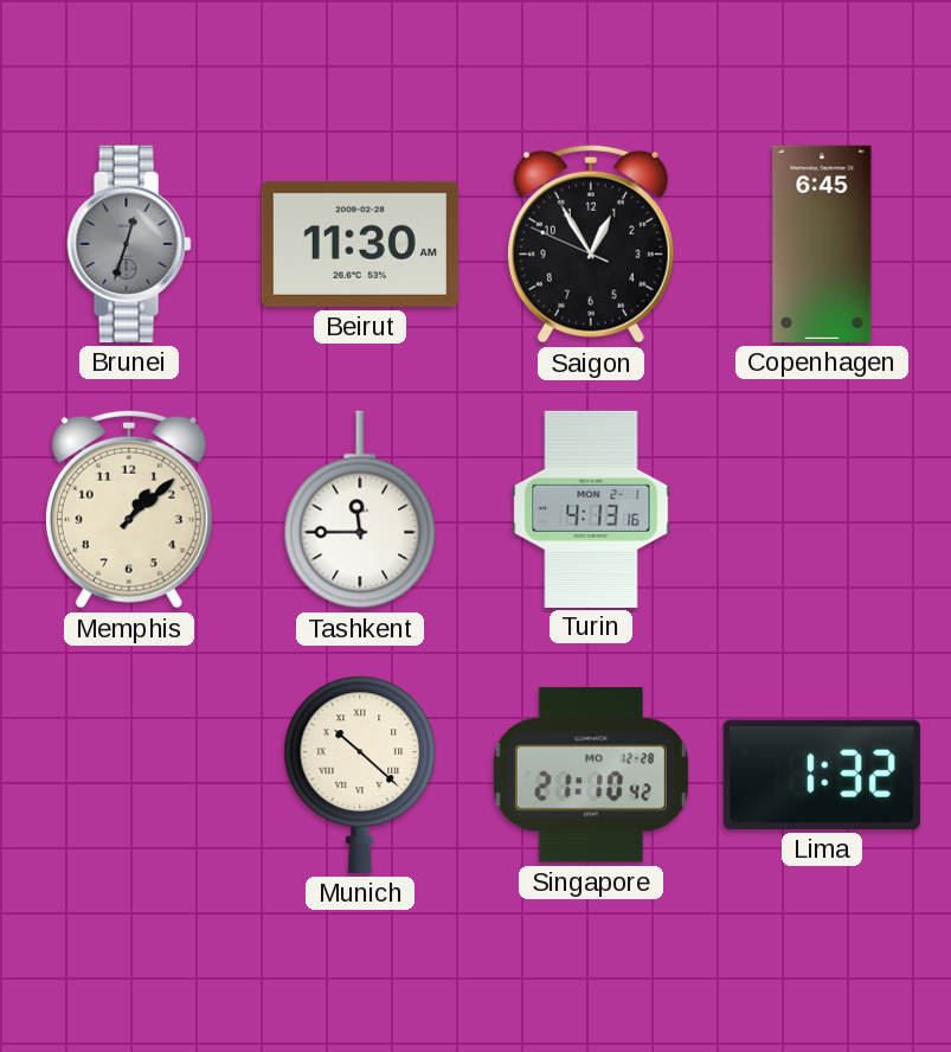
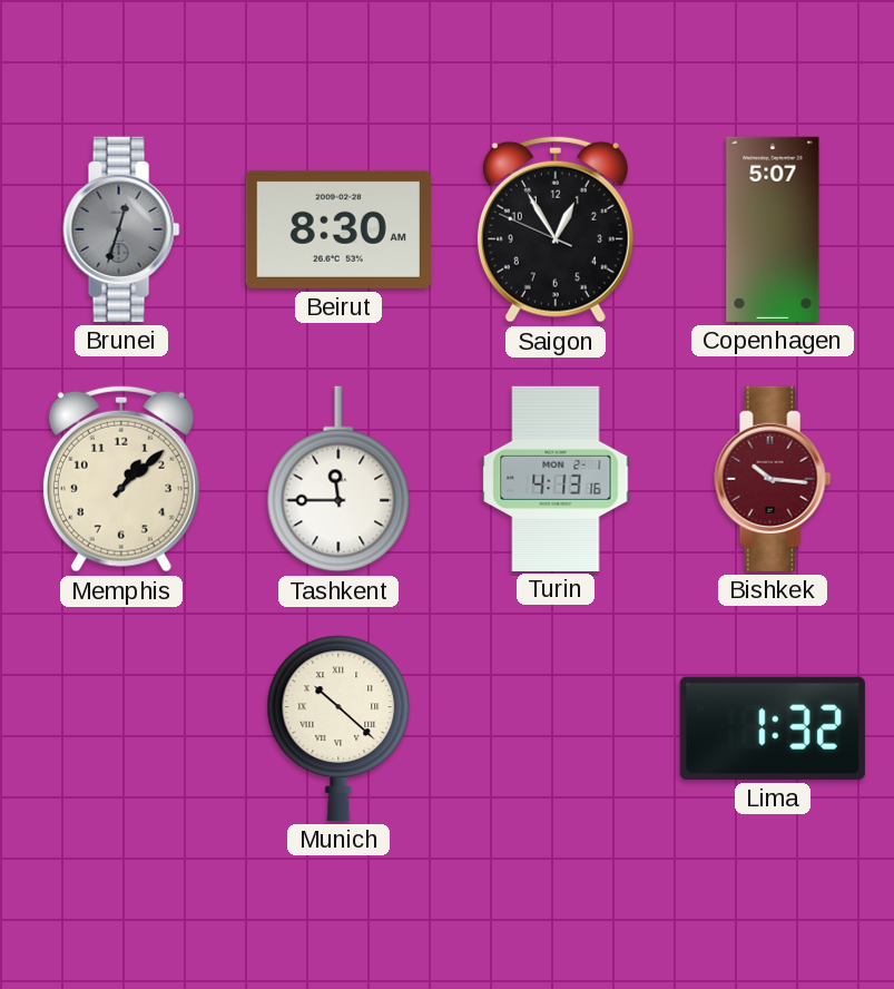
Beirut: 11:30 -> 8:30
Copenhagen: 6:45 -> 5:07
Bishkek: none -> 10:16
Singapore: 21:10 -> none
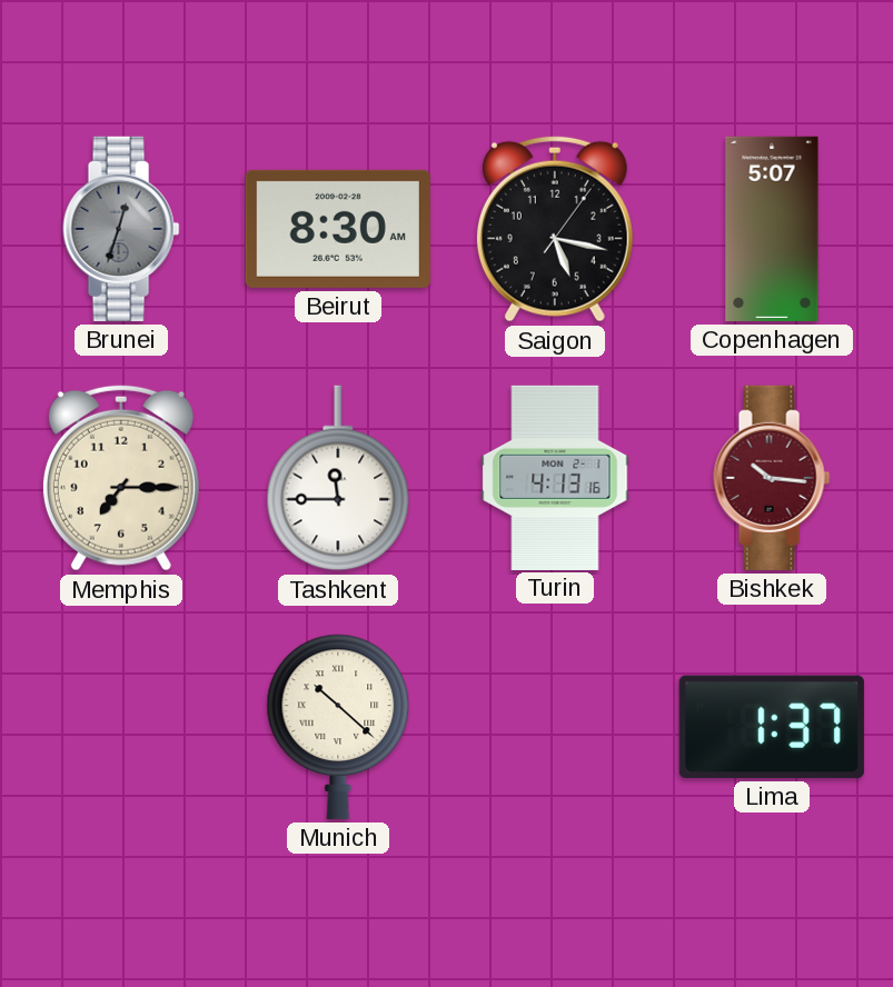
Saigon: 12:54 -> 5:17
Memphis: 1:08 -> 7:15
Lima: 1:32 -> 1:37
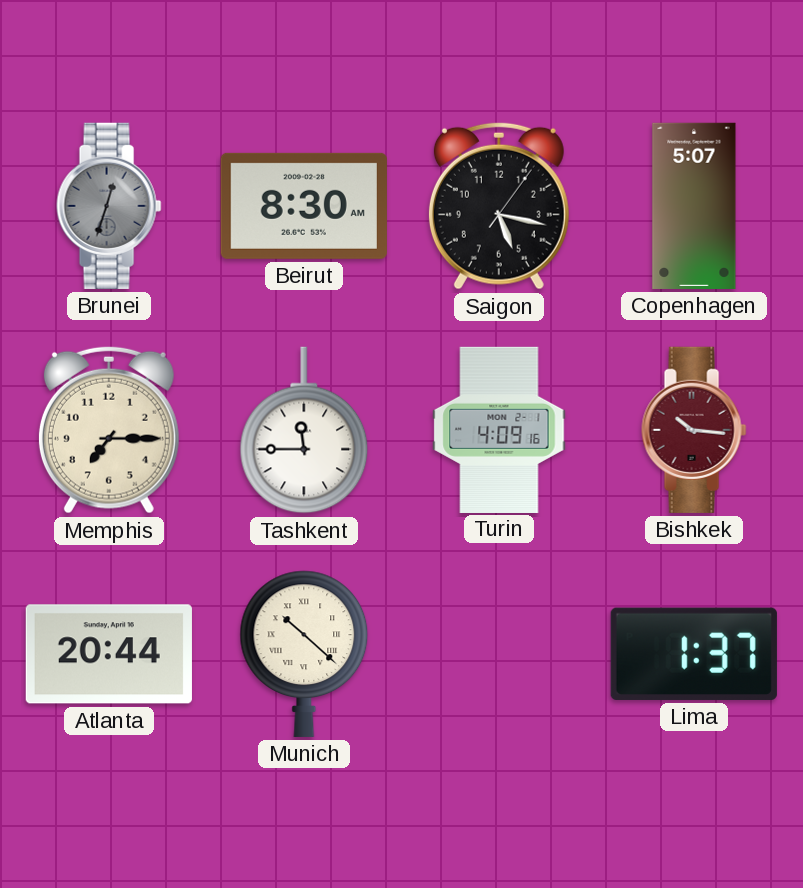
Turin: 4:13 -> 4:09
Atlanta: none -> 20:44
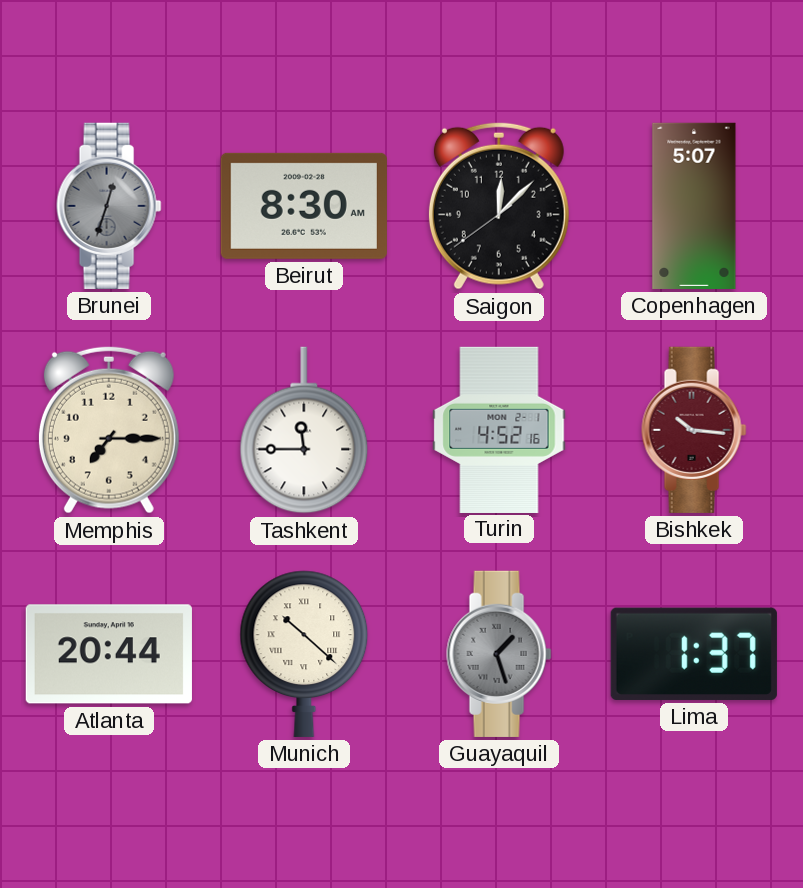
Saigon: 5:17 -> 12:07
Turin: 4:09 -> 4:52
Guayaquil: none -> 1:27
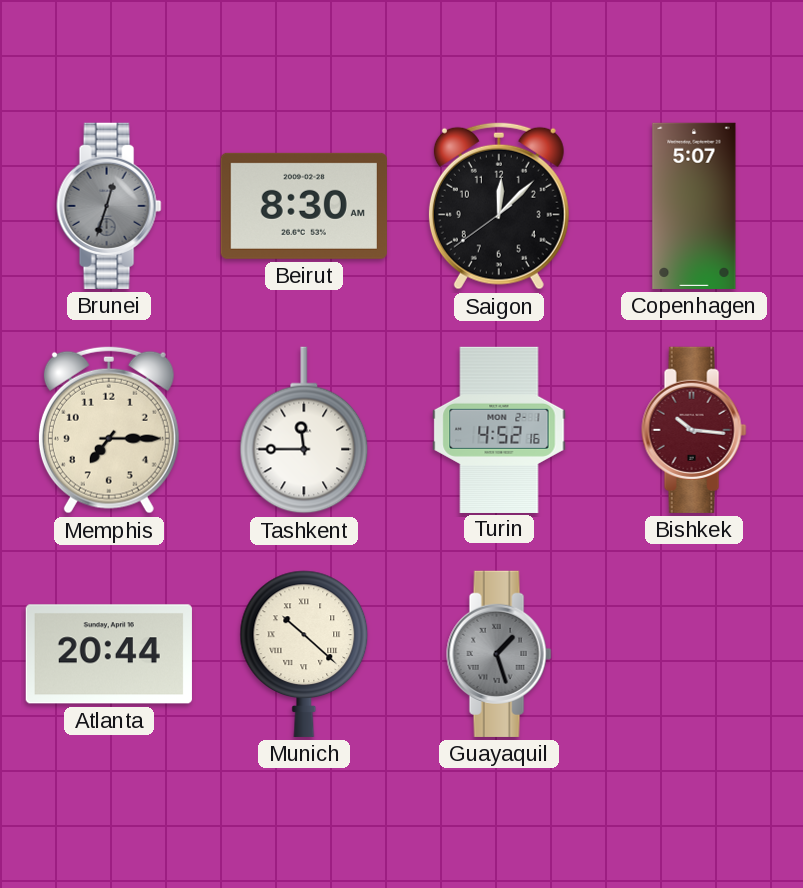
Lima: 1:37 -> none
